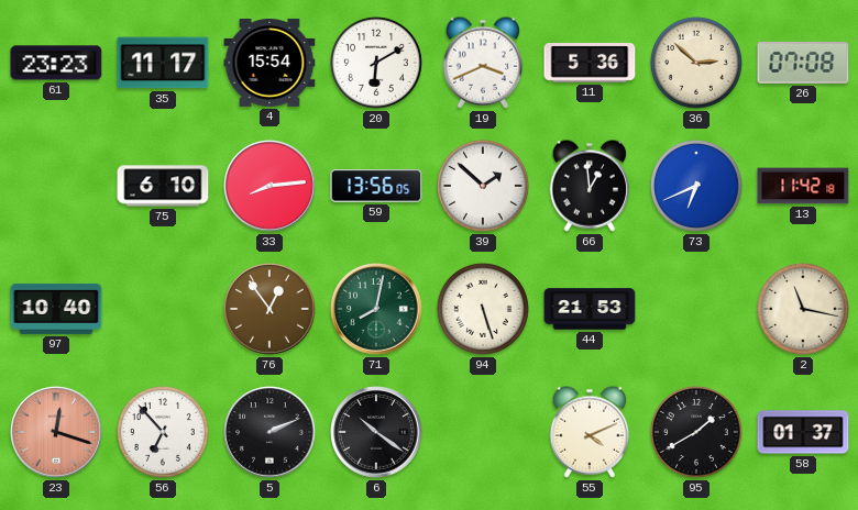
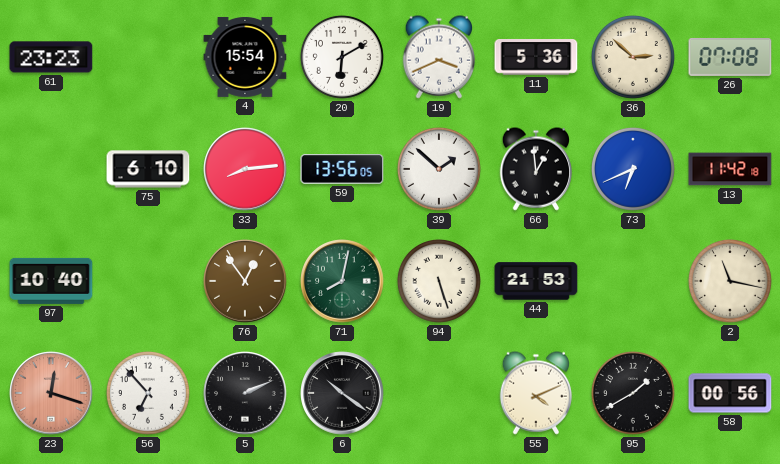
35: 11:17 -> none
58: 01:37 -> 00:56
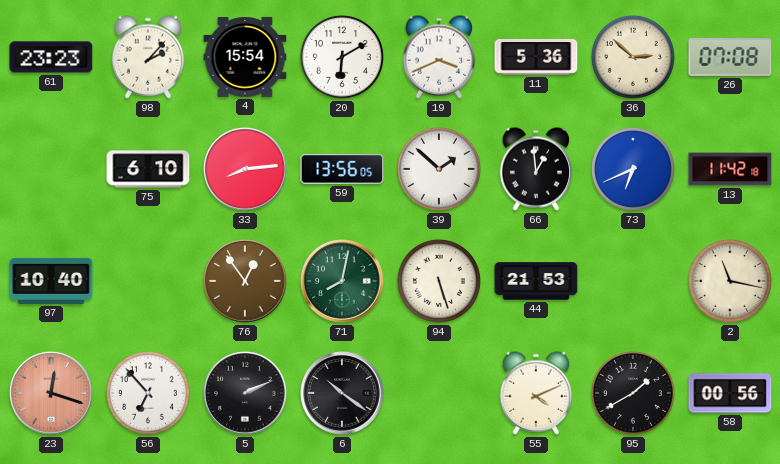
98: none -> 2:07
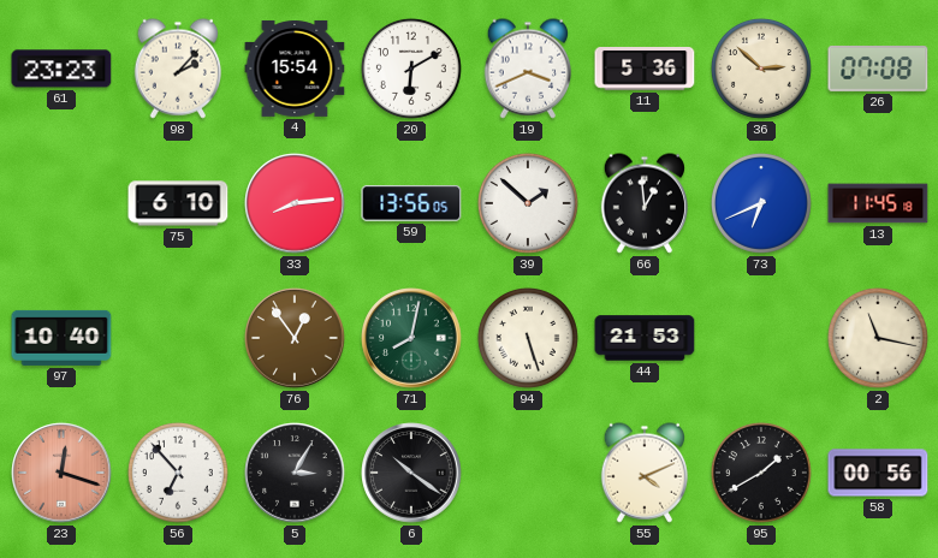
13: 11:42 -> 11:45
5: 2:11 -> 3:05
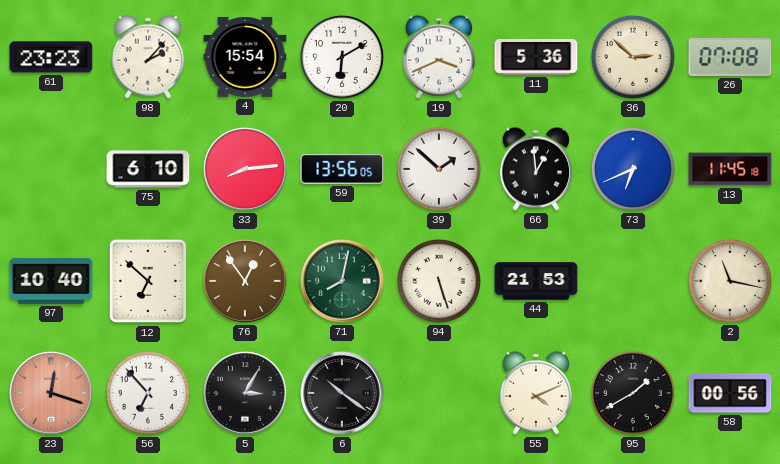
12: none -> 6:52
